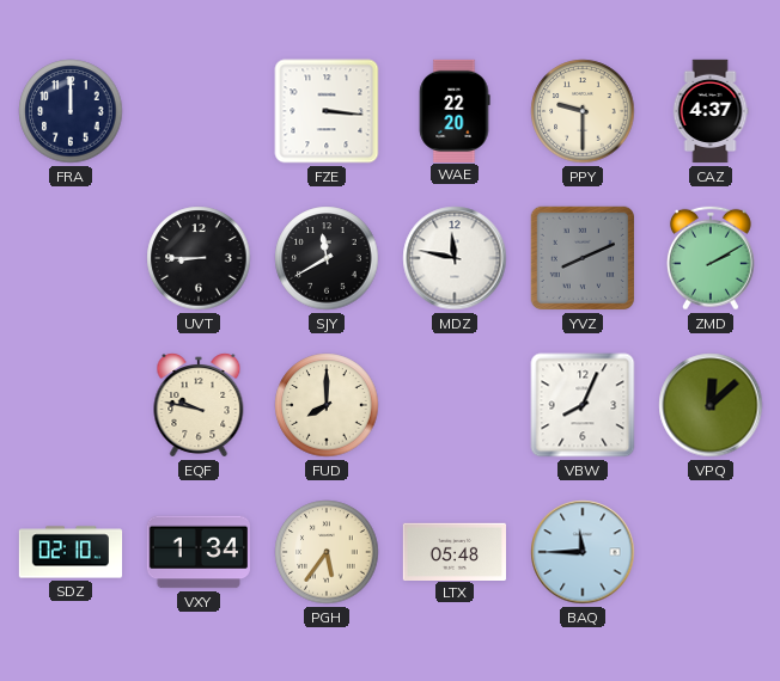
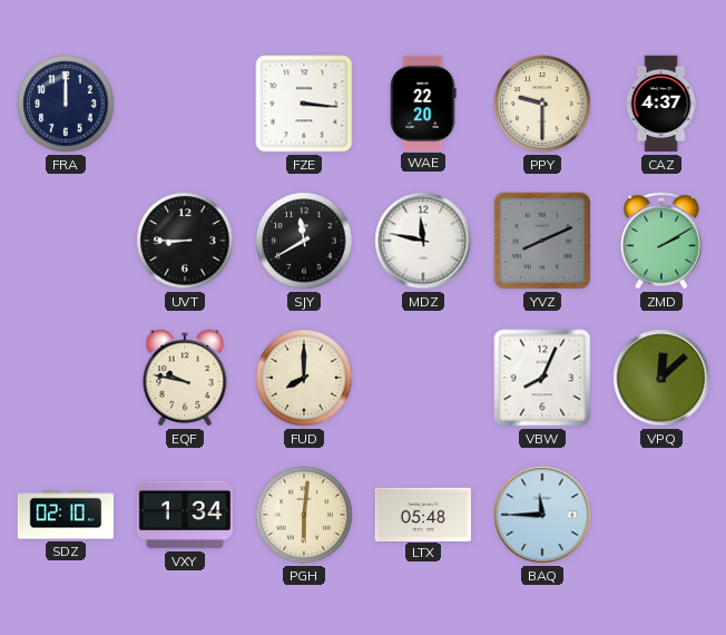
PGH: 5:36 -> 6:01
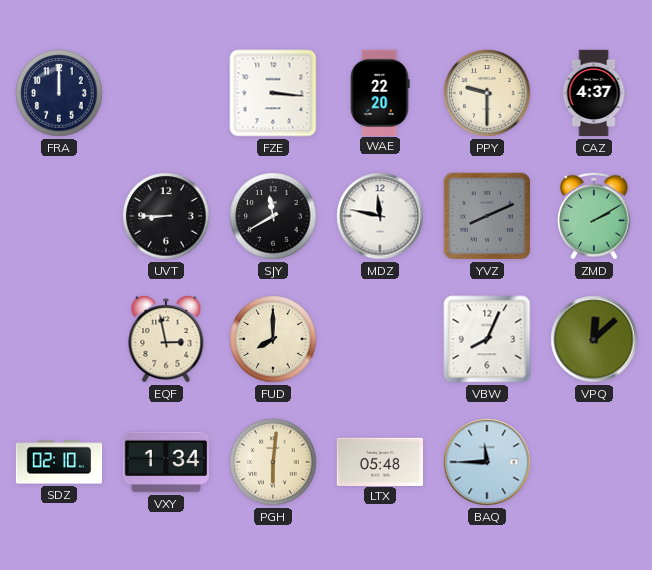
EQF: 9:47 -> 2:58
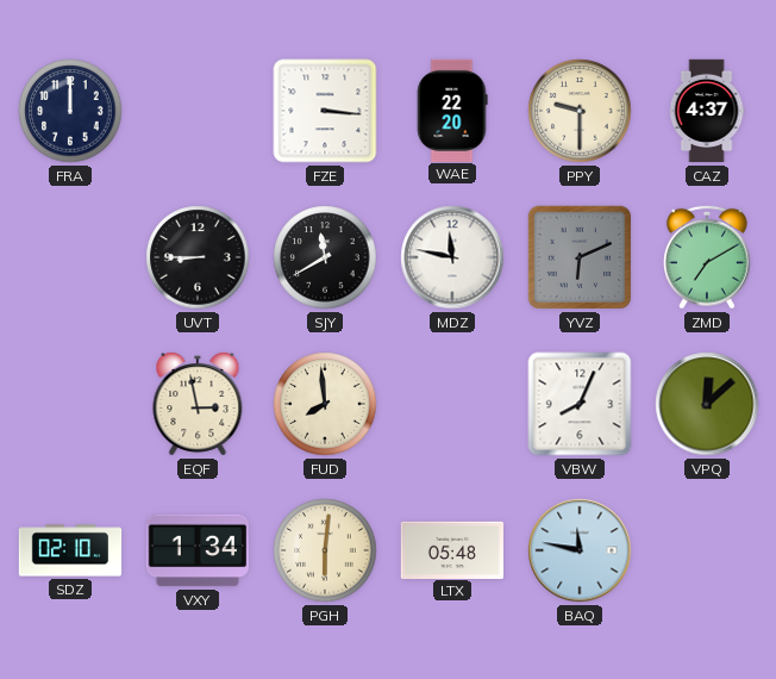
YVZ: 8:11 -> 6:11
ZMD: 2:10 -> 7:10
FUD: 8:00 -> 7:59
BAQ: 11:45 -> 11:47
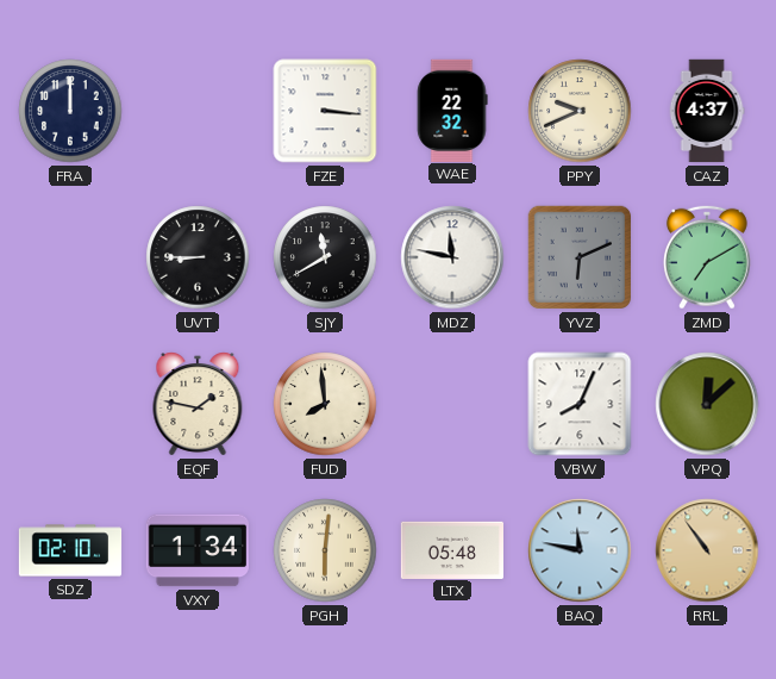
WAE: 22:20 -> 22:32
PPY: 9:30 -> 9:41
EQF: 2:58 -> 1:47
RRL: none -> 10:54
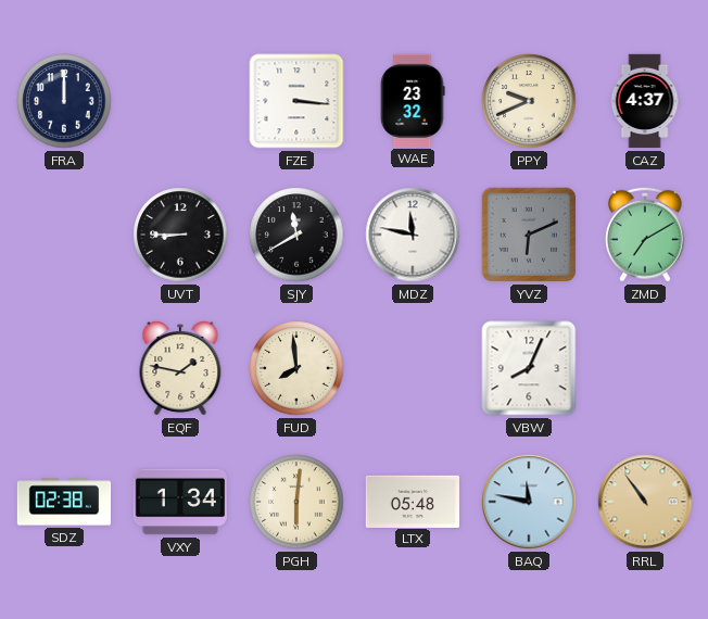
WAE: 22:32 -> 23:32
VPQ: 12:08 -> none
SDZ: 02:10 -> 02:38
